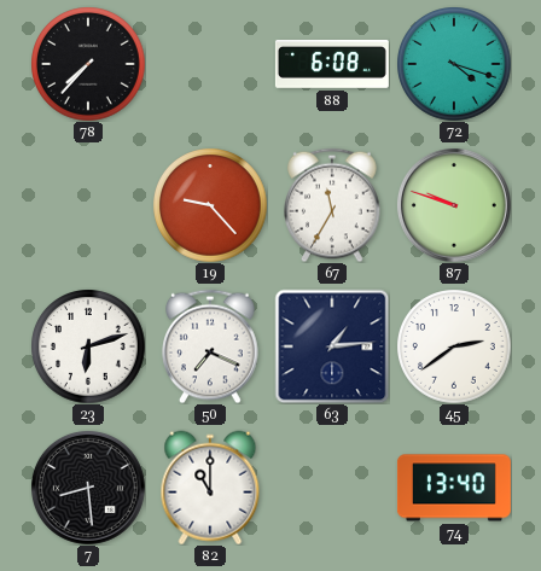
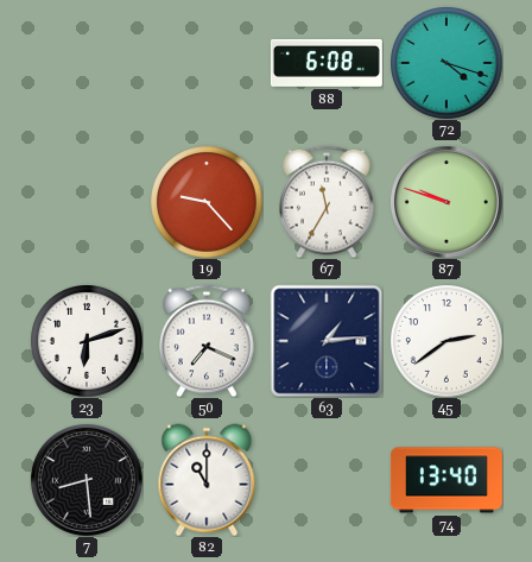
78: 7:37 -> none
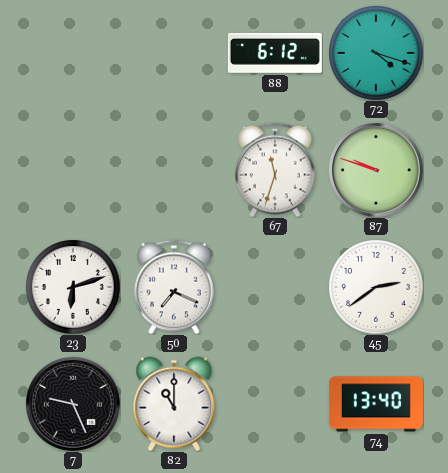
88: 6:08 -> 6:12
19: 9:23 -> none
67: 11:35 -> 11:33
63: 1:14 -> none
7: 8:29 -> 9:26
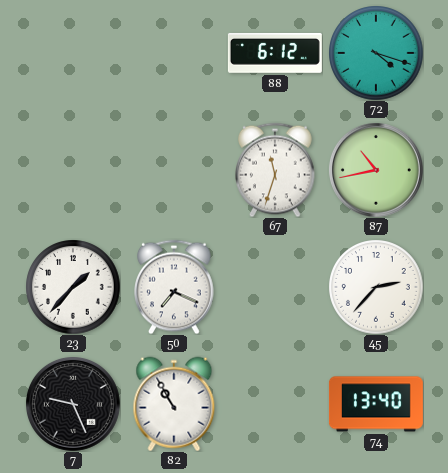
87: 9:48 -> 10:43
23: 6:12 -> 1:37
45: 2:39 -> 2:37
82: 11:00 -> 10:55
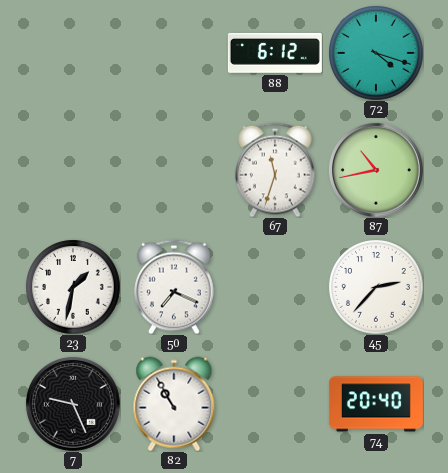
23: 1:37 -> 1:32
74: 13:40 -> 20:40
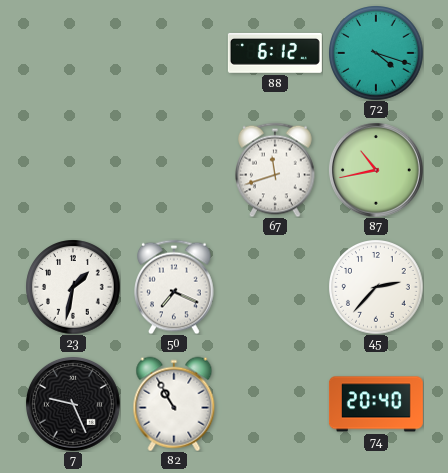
67: 11:33 -> 11:42
